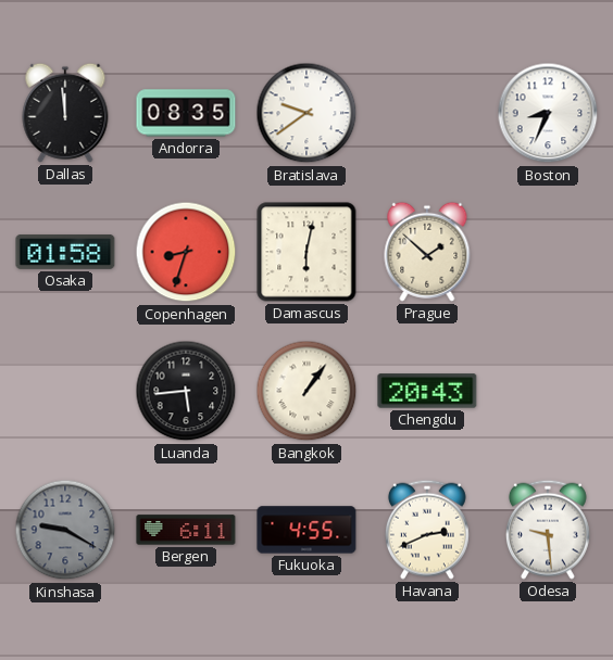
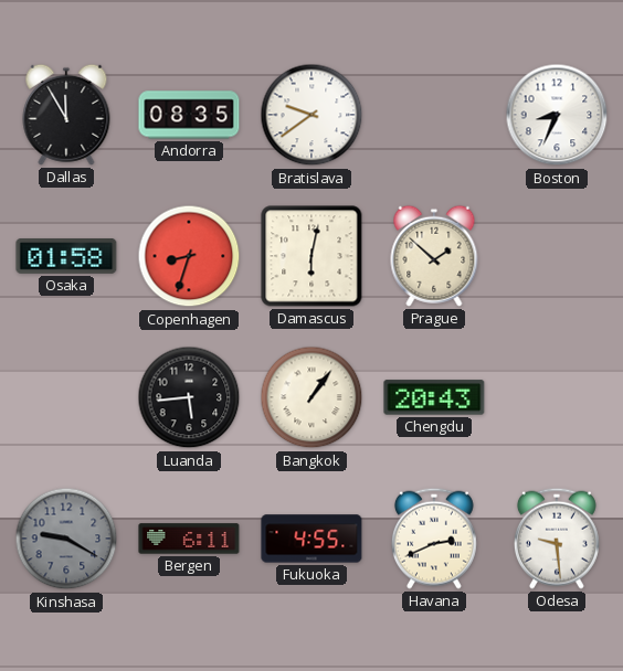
Dallas: 11:59 -> 11:55
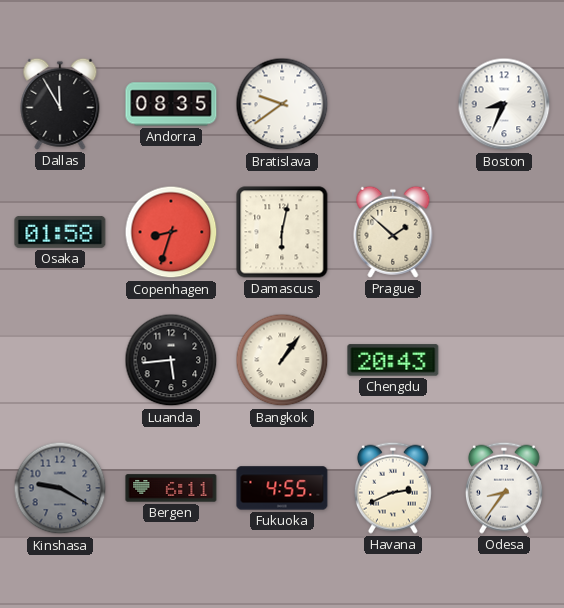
Odesa: 9:29 -> 8:36
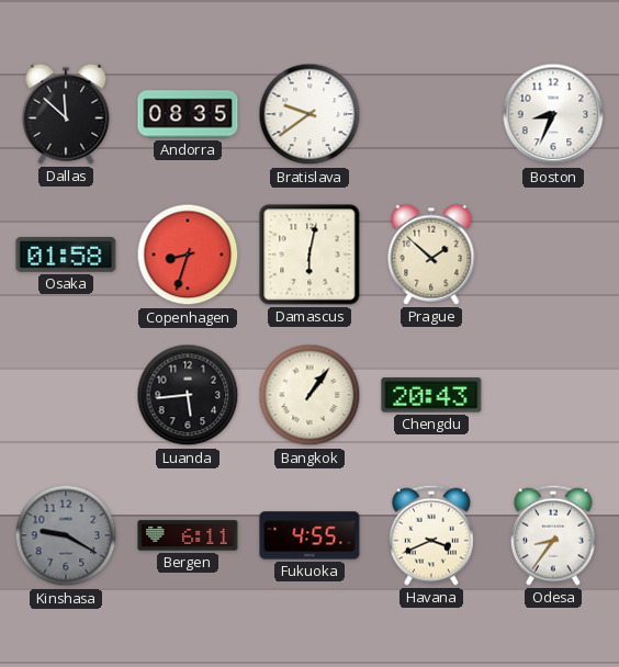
Dallas: 11:55 -> 11:52
Havana: 2:41 -> 3:41
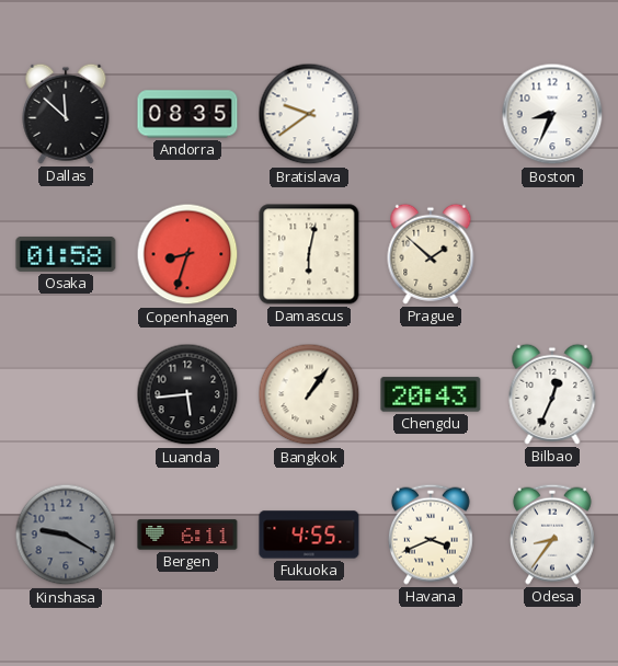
Bilbao: none -> 12:34
